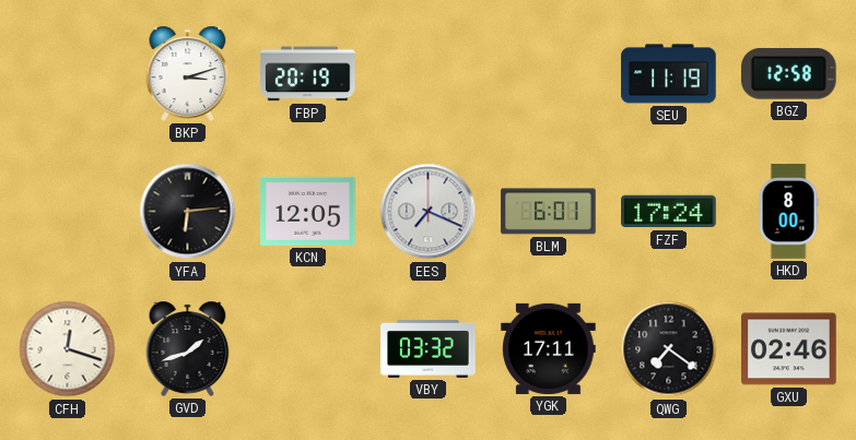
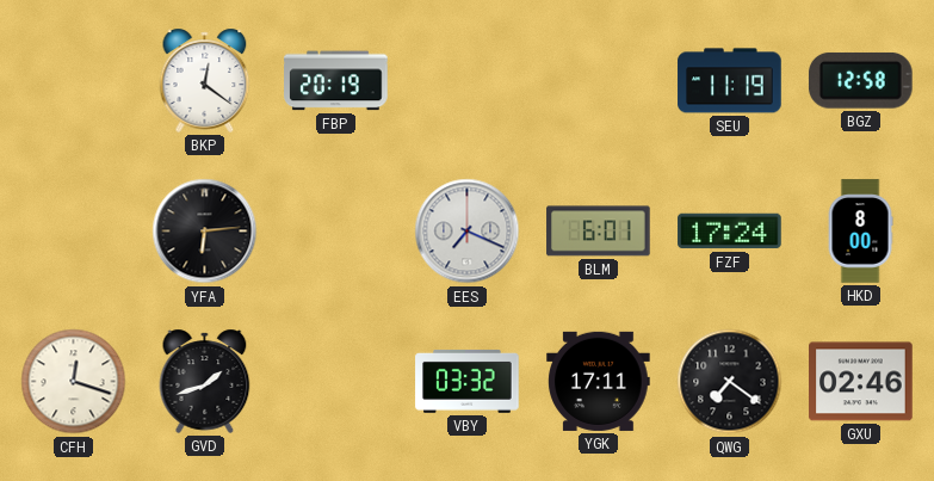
BKP: 3:12 -> 12:21
KCN: 12:05 -> none
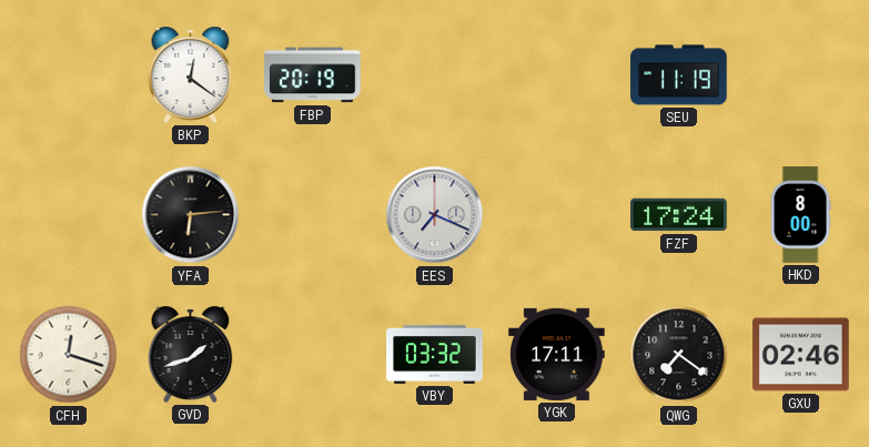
BGZ: 12:58 -> none
BLM: 6:01 -> none
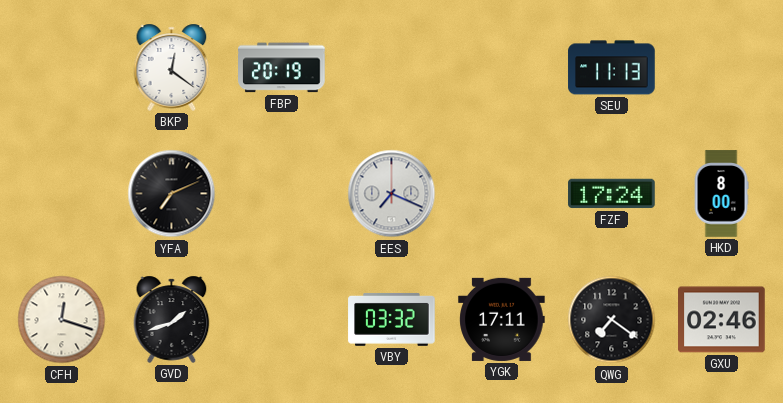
SEU: 11:19 -> 11:13
YFA: 6:14 -> 7:11
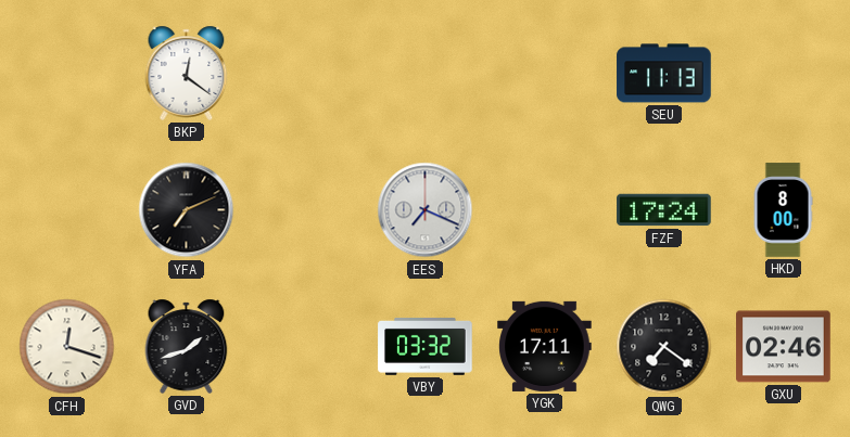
FBP: 20:19 -> none
